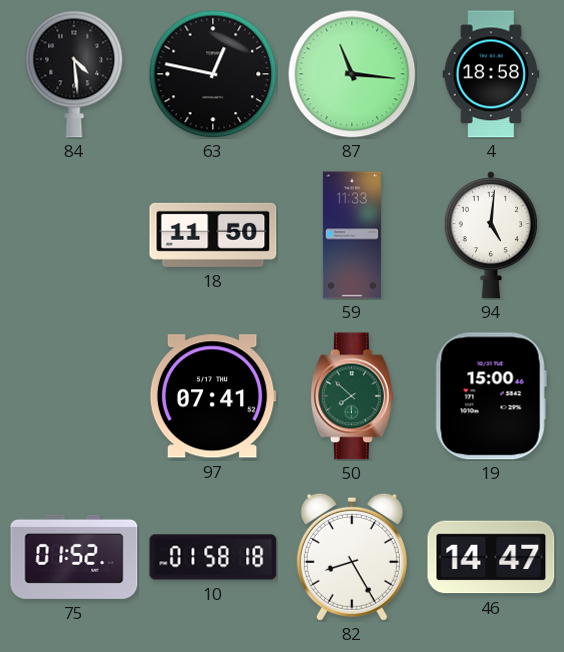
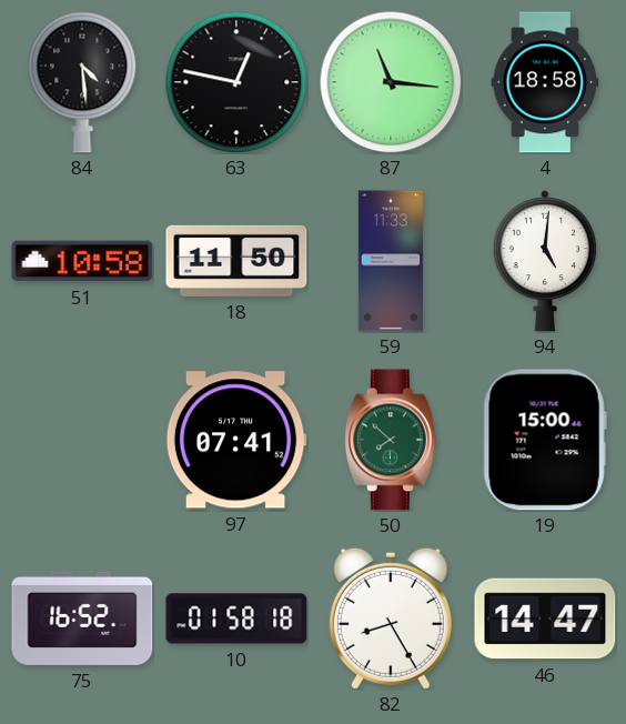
51: none -> 10:58
75: 01:52 -> 16:52
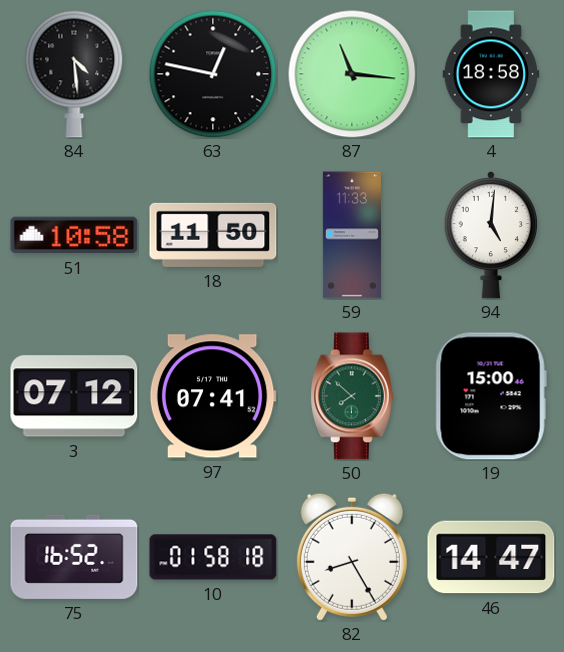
3: none -> 07:12
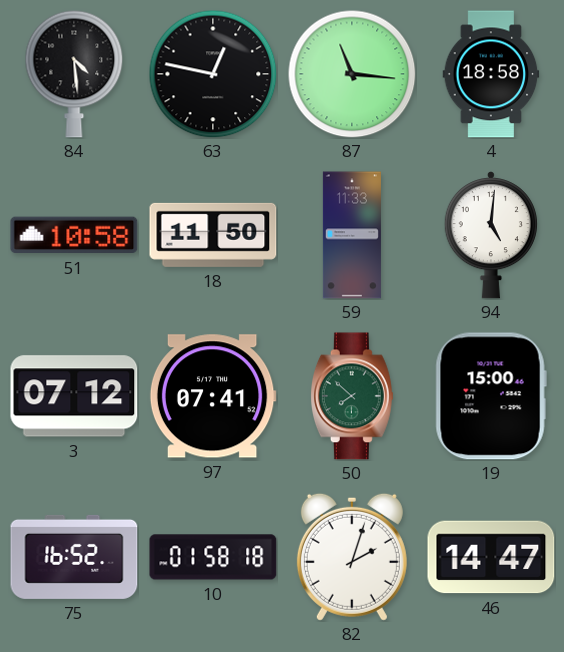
82: 8:25 -> 2:03
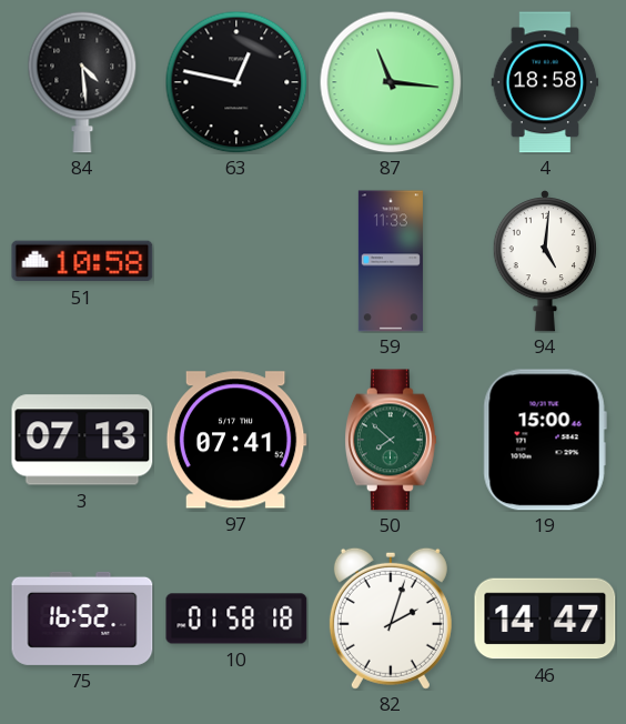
18: 11:50 -> none
3: 07:12 -> 07:13
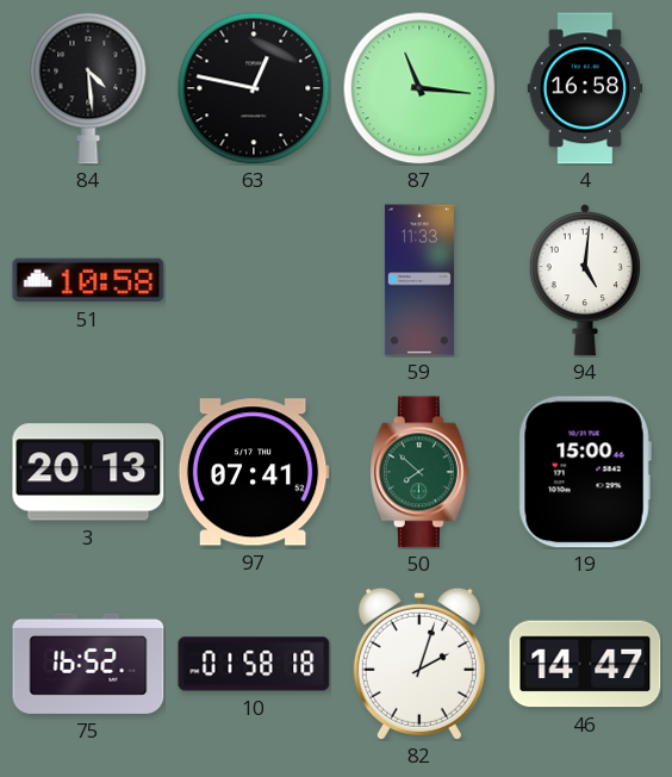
4: 18:58 -> 16:58
3: 07:13 -> 20:13
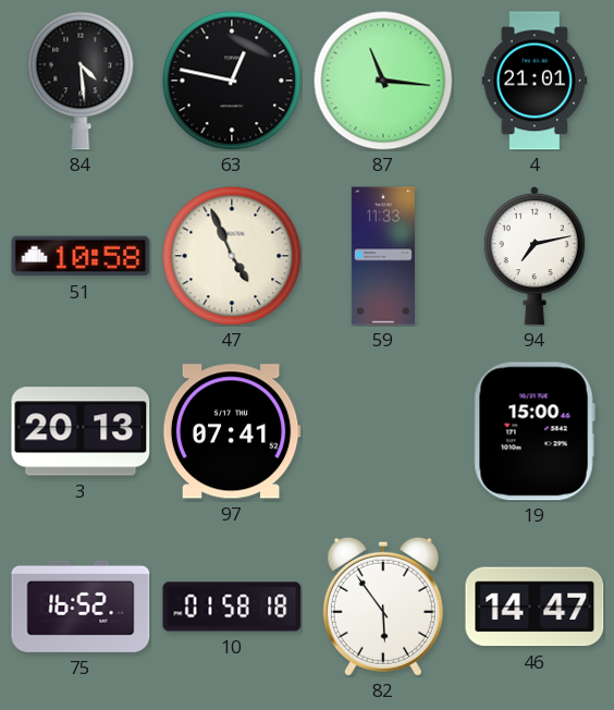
4: 16:58 -> 21:01
47: none -> 4:56
94: 5:01 -> 7:13
50: 7:52 -> none
82: 2:03 -> 5:54
